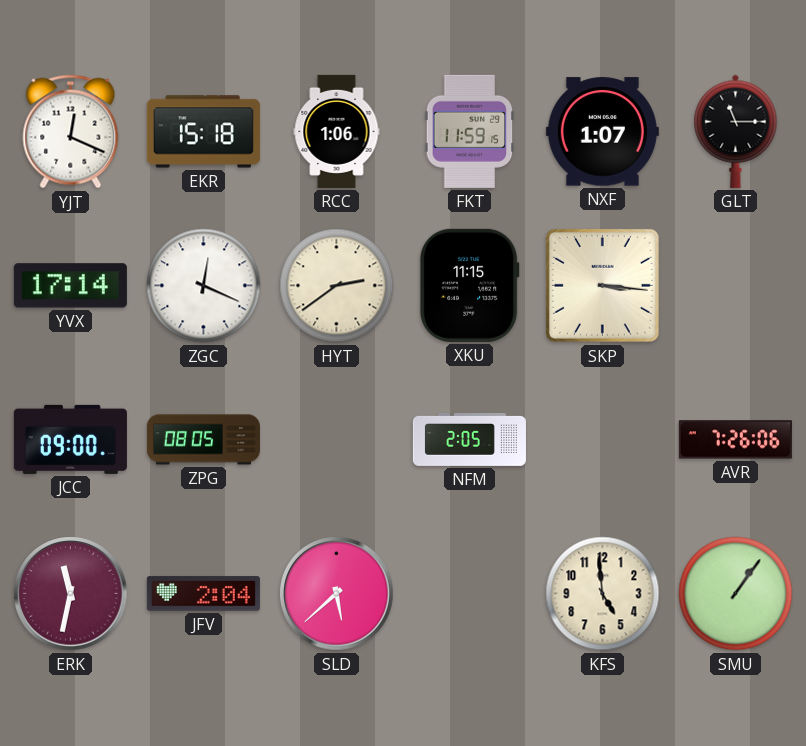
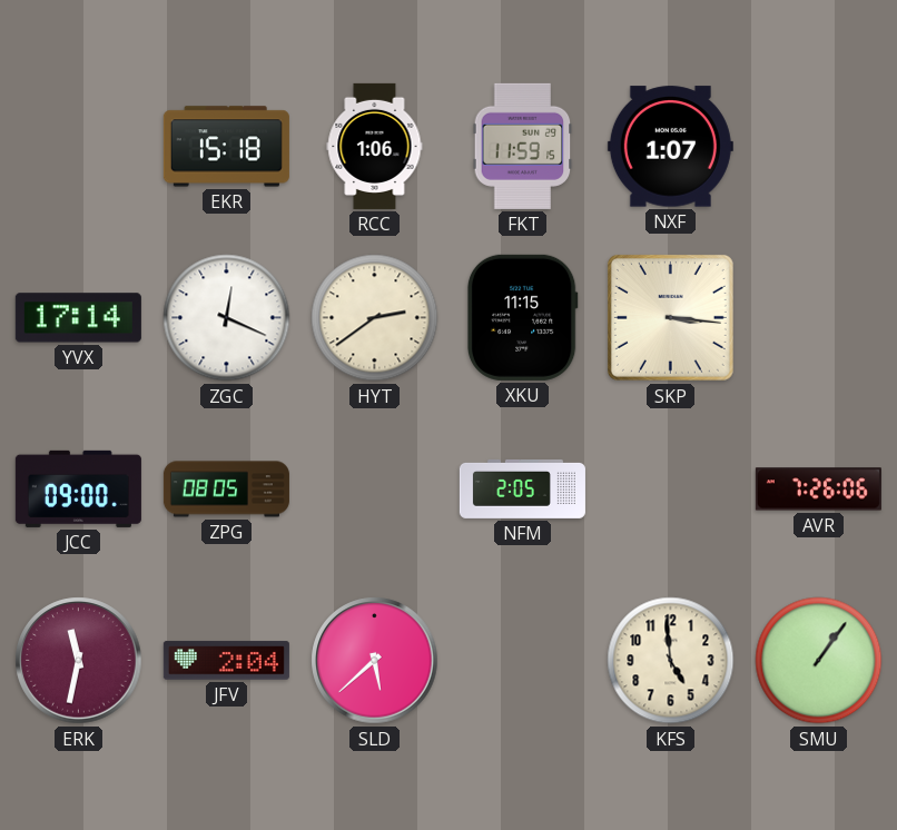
YJT: 12:19 -> none
GLT: 11:15 -> none
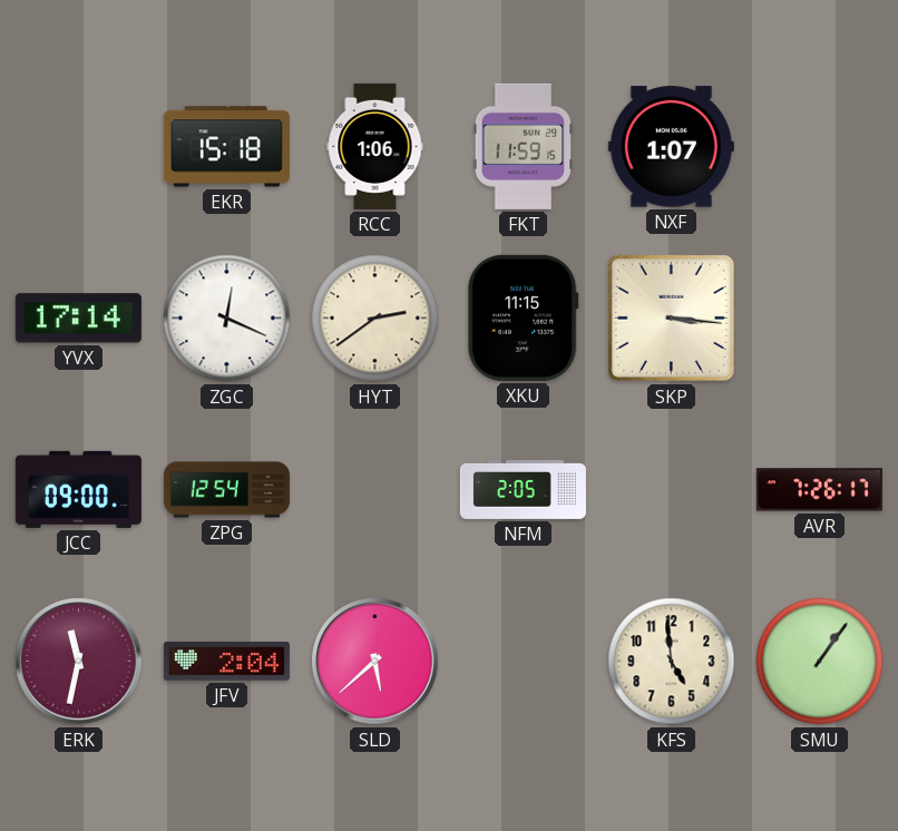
ZPG: 08:05 -> 12:54
AVR: 7:26:06 -> 7:26:17
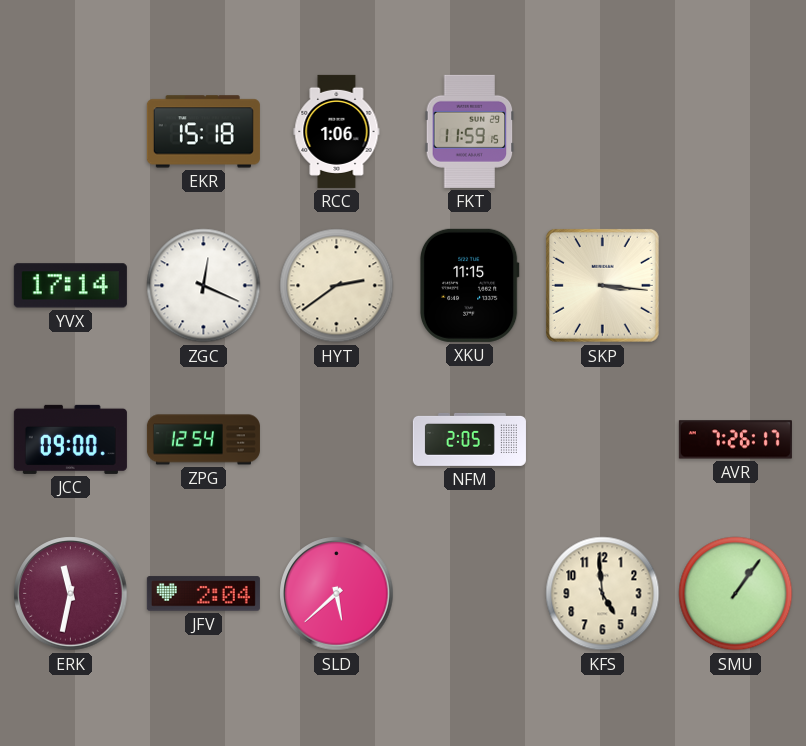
NXF: 1:07 -> none
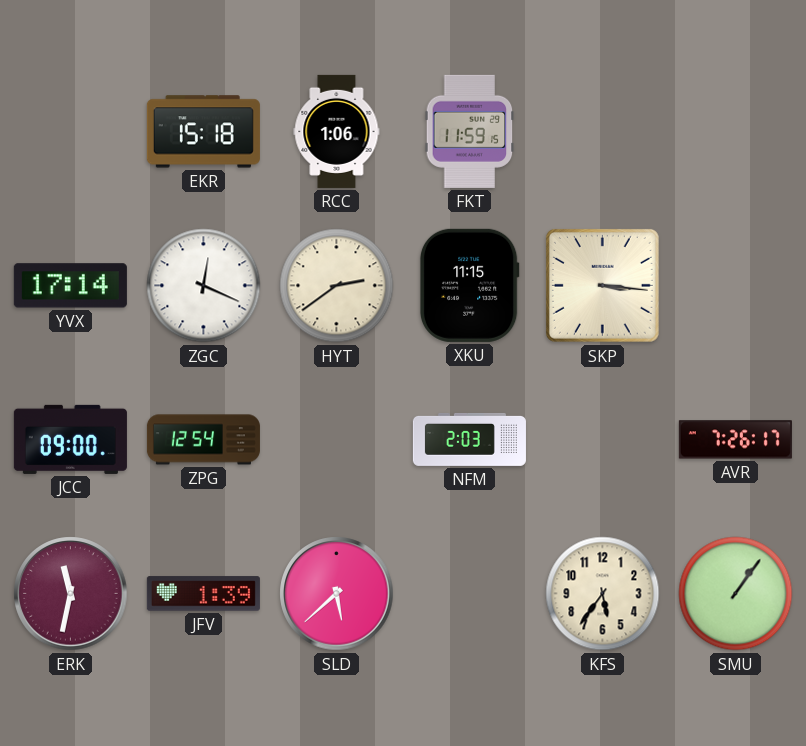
NFM: 2:05 -> 2:03
JFV: 2:04 -> 1:39
KFS: 4:59 -> 5:36
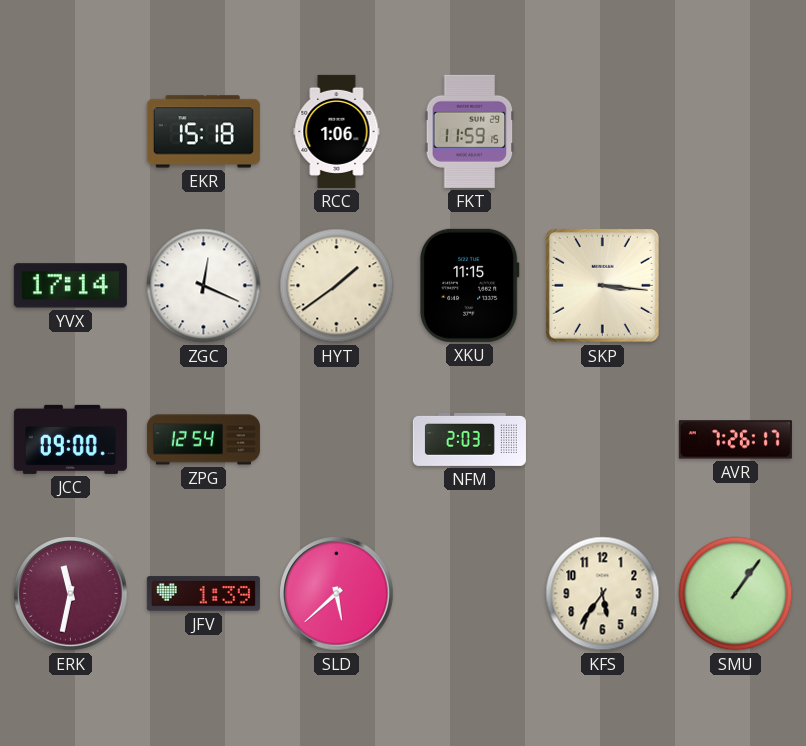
HYT: 2:39 -> 1:39
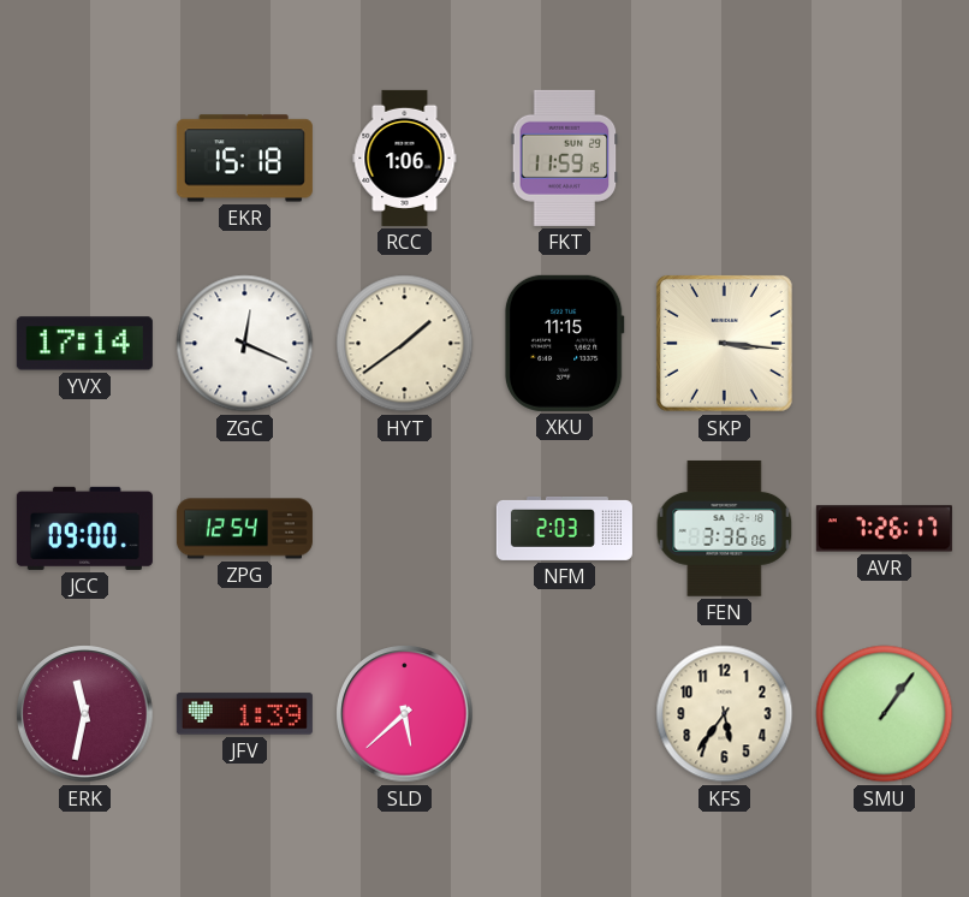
FEN: none -> 3:36
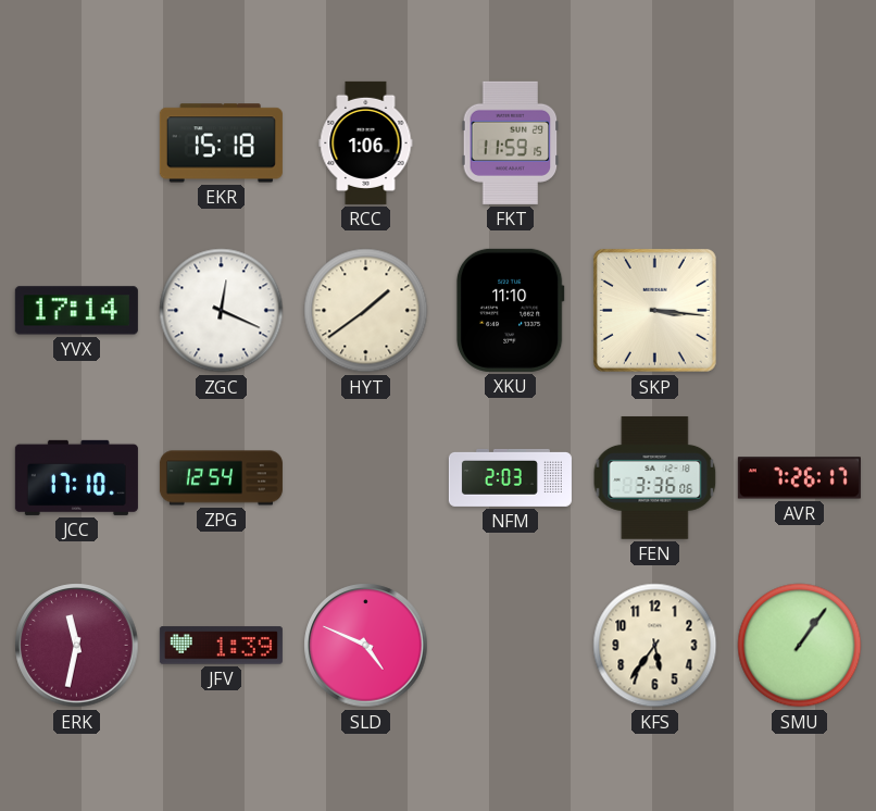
XKU: 11:15 -> 11:10
JCC: 09:00 -> 17:10
SLD: 5:38 -> 4:49
